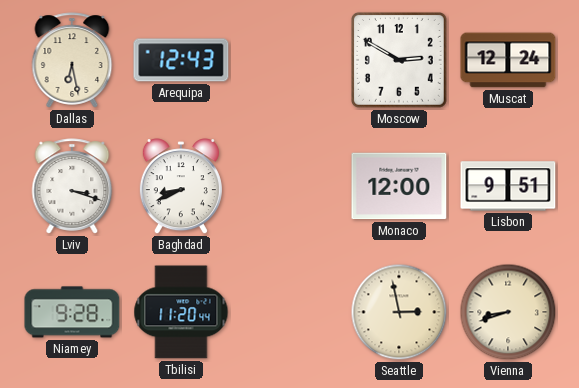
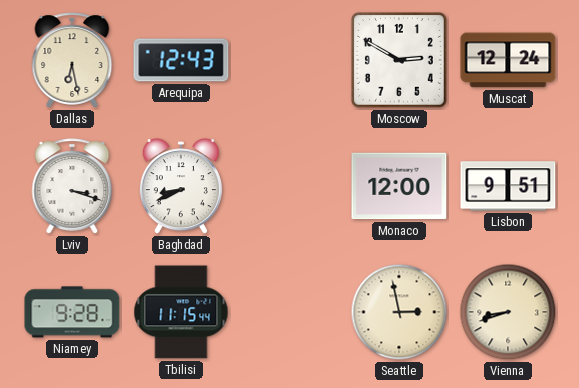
Tbilisi: 11:20 -> 11:15
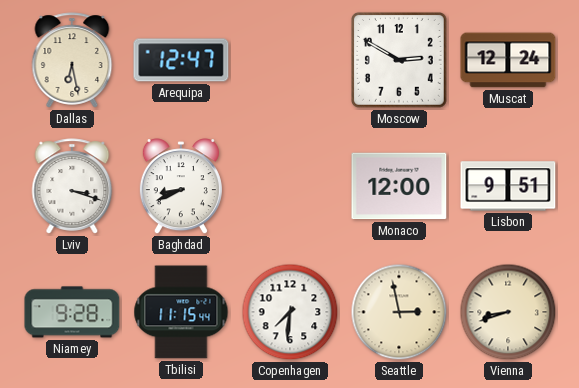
Arequipa: 12:43 -> 12:47
Copenhagen: none -> 7:31
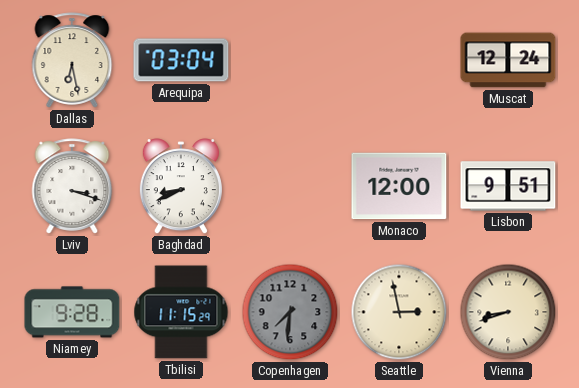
Arequipa: 12:47 -> 03:04
Moscow: 2:50 -> none
Tbilisi: 11:15:44 -> 11:15:29
Copenhagen dial: white -> grey
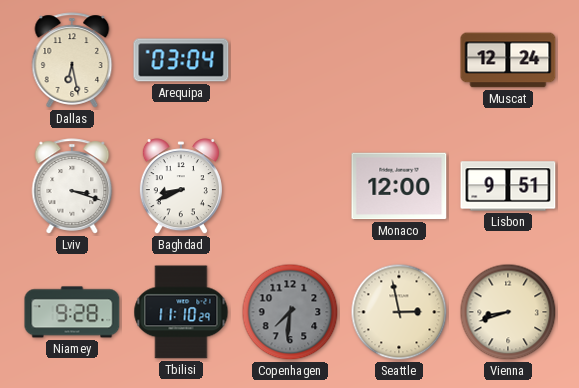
Tbilisi: 11:15 -> 11:10
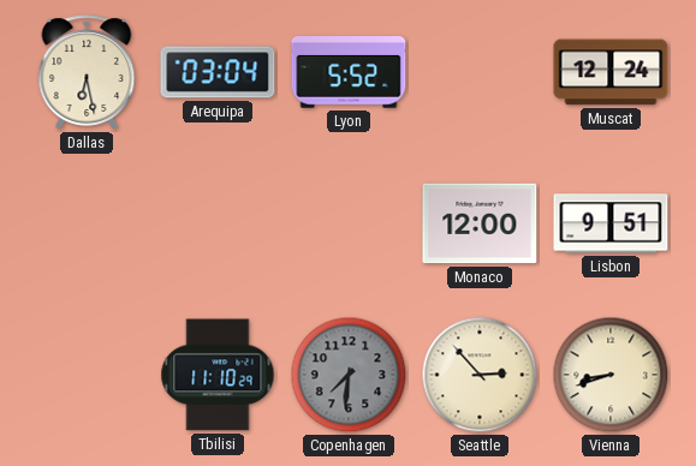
Lyon: none -> 5:52
Lviv: 3:18 -> none
Baghdad: 8:41 -> none
Niamey: 9:28 -> none
Seattle: 2:58 -> 2:53
